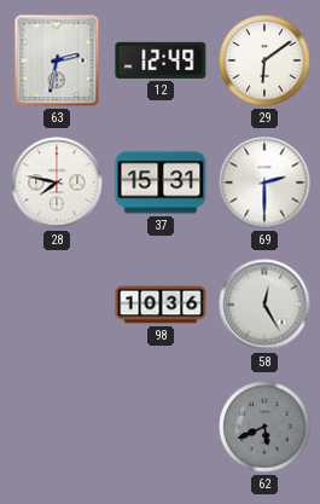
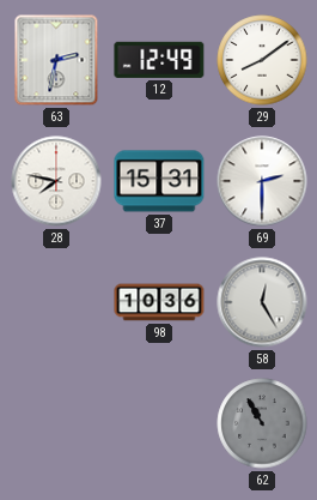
29: 6:09 -> 8:09
62: 5:41 -> 10:55
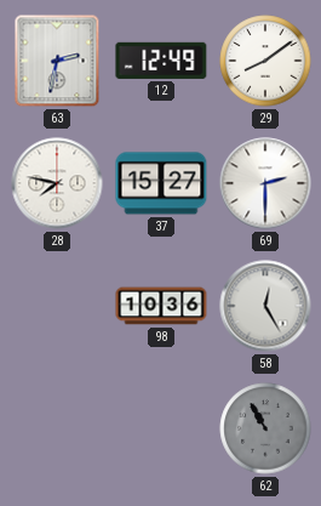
37: 15:31 -> 15:27
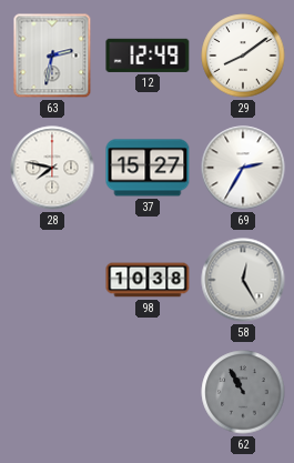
69: 2:30 -> 2:35
98: 10:36 -> 10:38
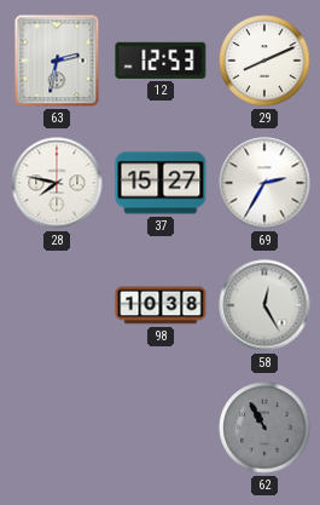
12: 12:49 -> 12:53
29: 8:09 -> 8:11
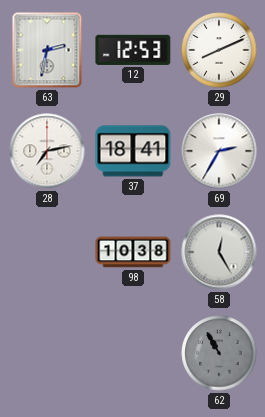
28: 7:47 -> 7:13
37: 15:27 -> 18:41
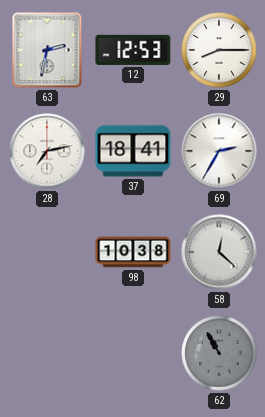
29: 8:11 -> 8:15
58: 12:25 -> 12:22
